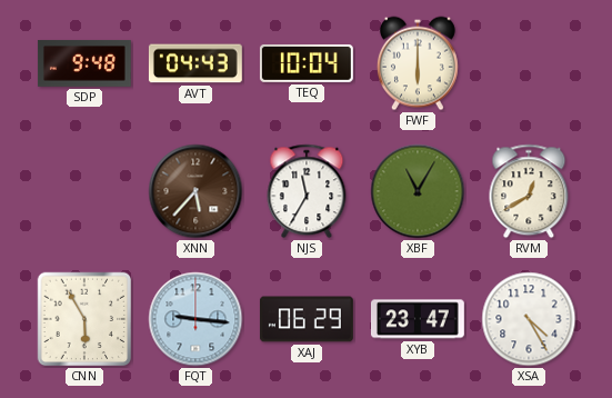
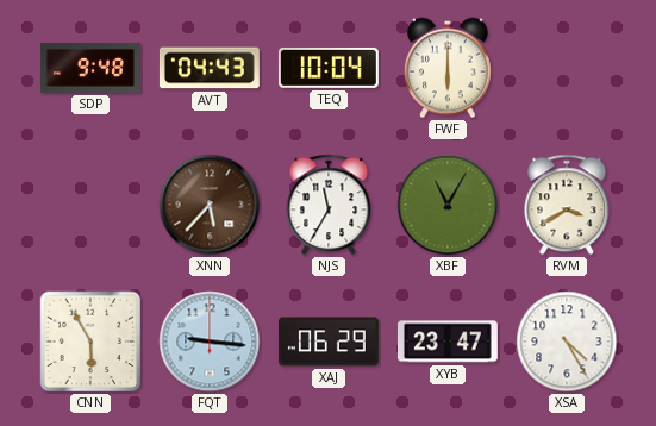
RVM: 12:40 -> 3:40
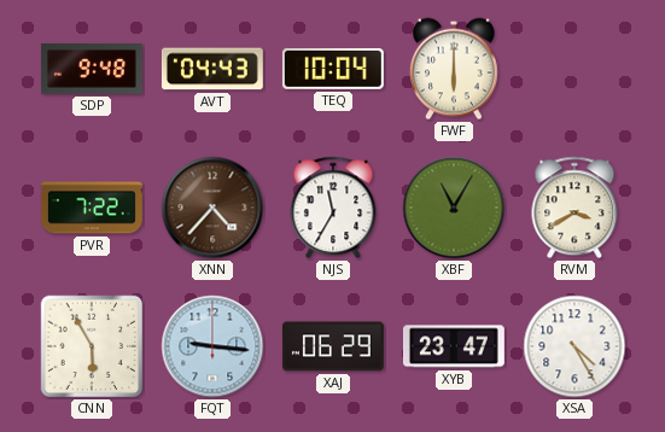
PVR: none -> 7:22
XNN: 5:37 -> 4:37
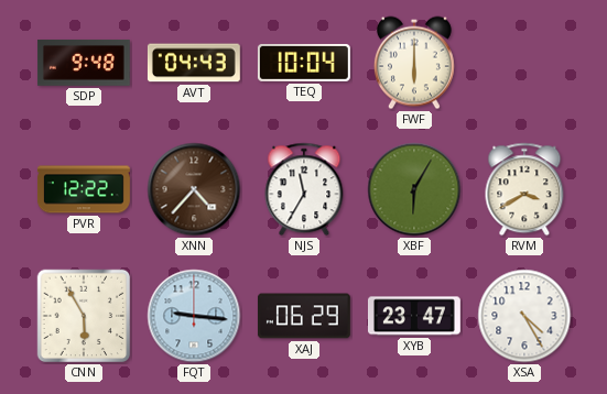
PVR: 7:22 -> 12:22
XBF: 11:05 -> 6:05
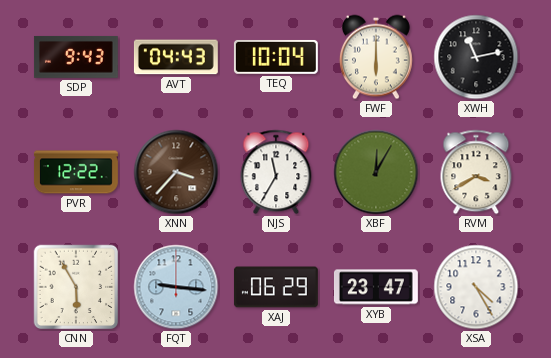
SDP: 9:48 -> 9:43
XWH: none -> 11:13
XNN: 4:37 -> 3:37
XBF: 6:05 -> 12:05
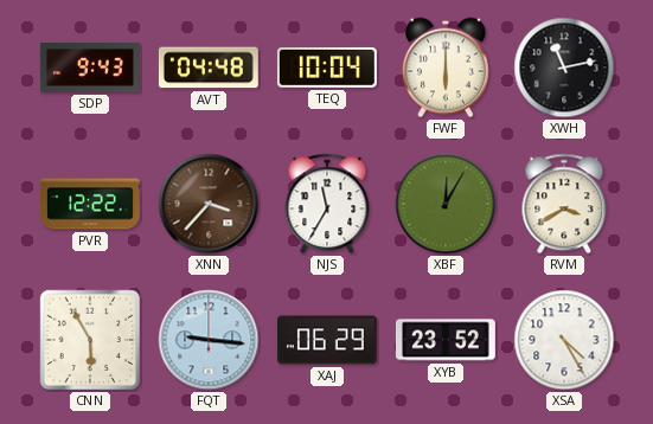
AVT: 04:43 -> 04:48
XYB: 23:47 -> 23:52
